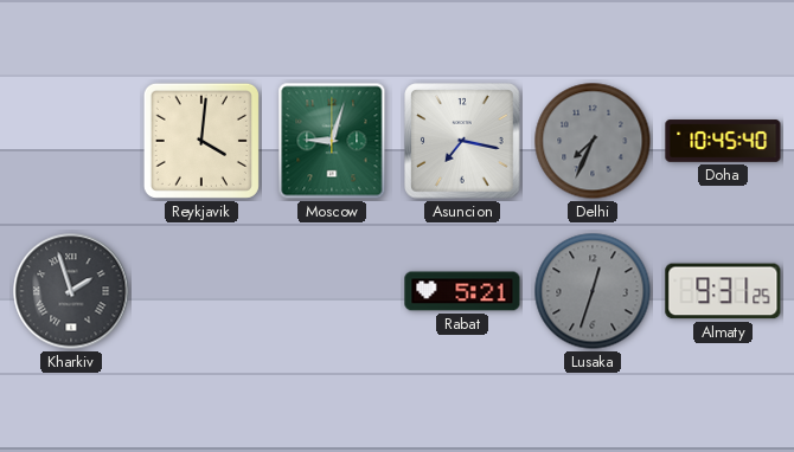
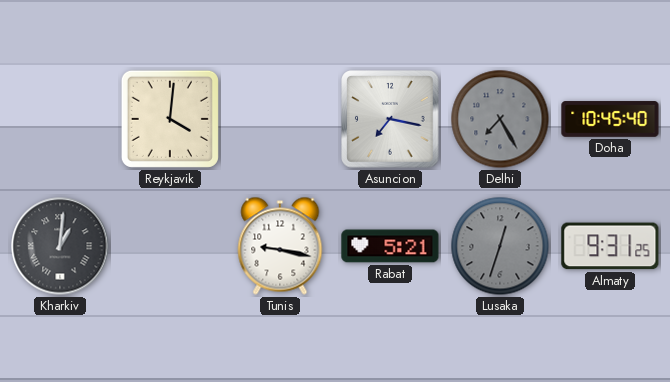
Moscow: 9:03 -> none
Delhi: 7:34 -> 7:25
Kharkiv: 1:57 -> 1:01
Tunis: none -> 9:17
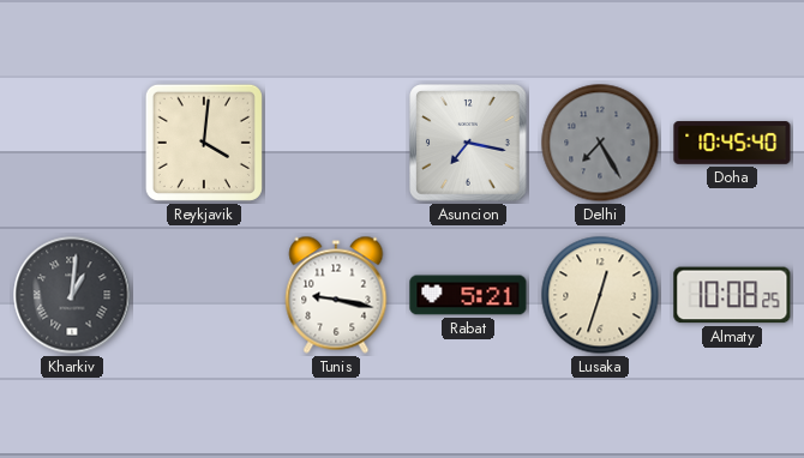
Lusaka dial: grey -> cream
Almaty: 9:31 -> 10:08
